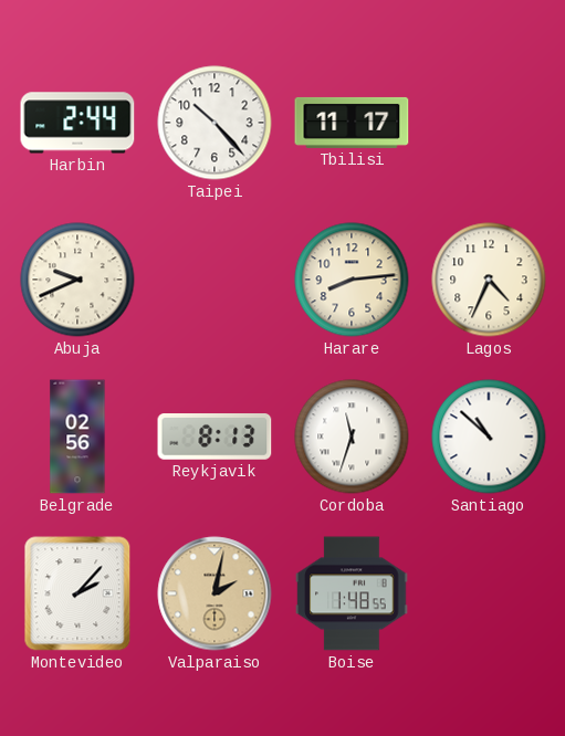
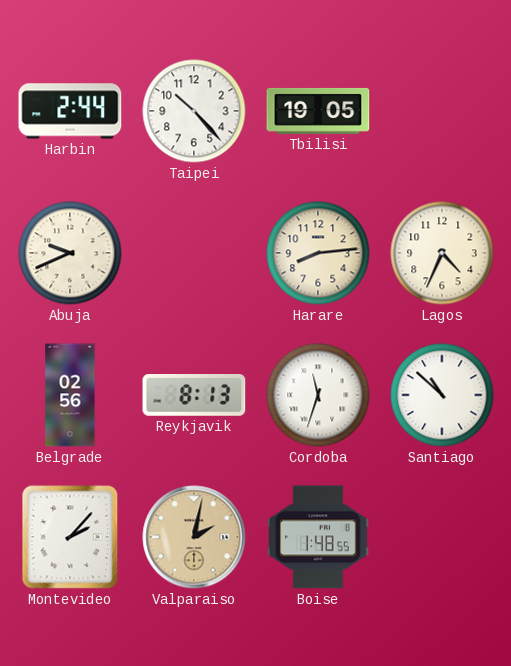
Tbilisi: 11:17 -> 19:05
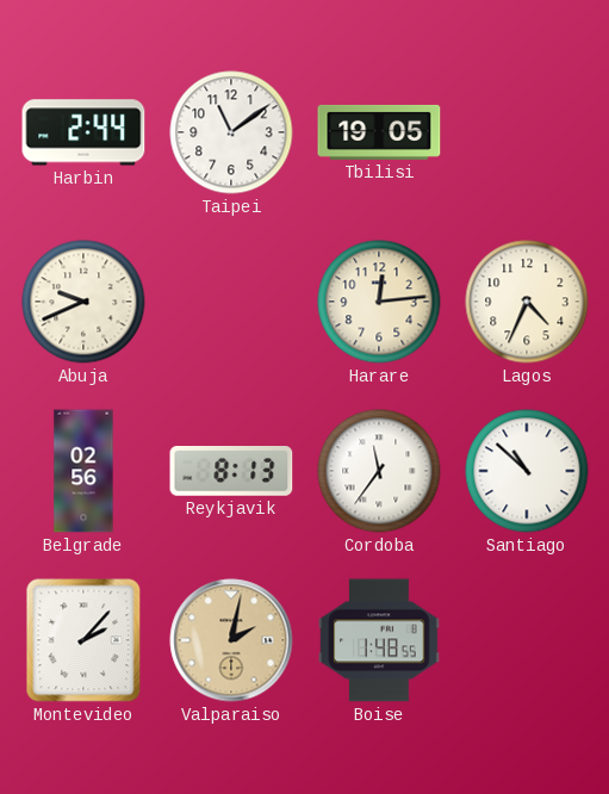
Taipei: 10:23 -> 11:09
Harare: 8:14 -> 12:14
Cordoba: 11:33 -> 11:36
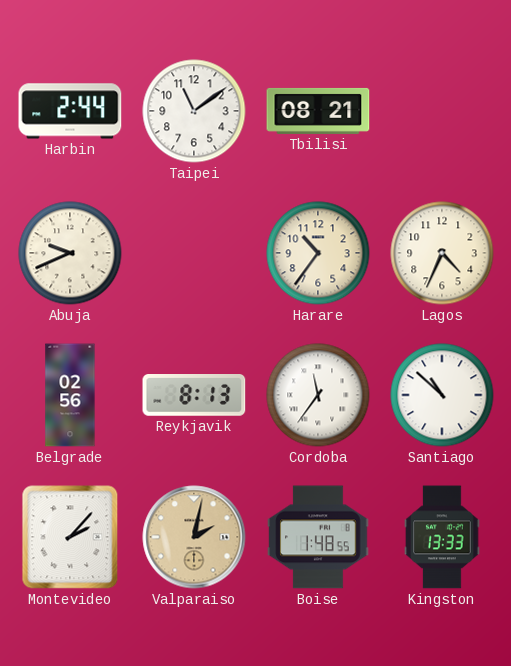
Tbilisi: 19:05 -> 08:21
Harare: 12:14 -> 10:36
Kingston: none -> 13:33
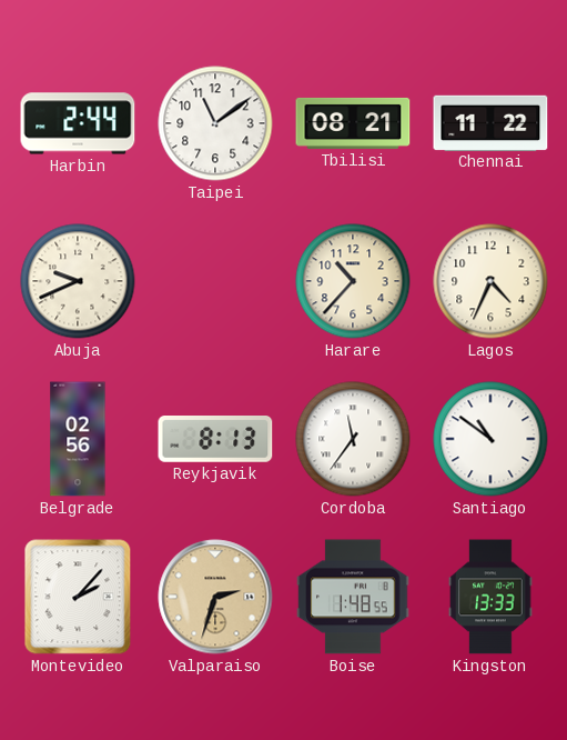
Chennai: none -> 11:22
Harare: 10:36 -> 10:37
Santiago: 10:52 -> 10:51
Valparaiso: 2:02 -> 2:33
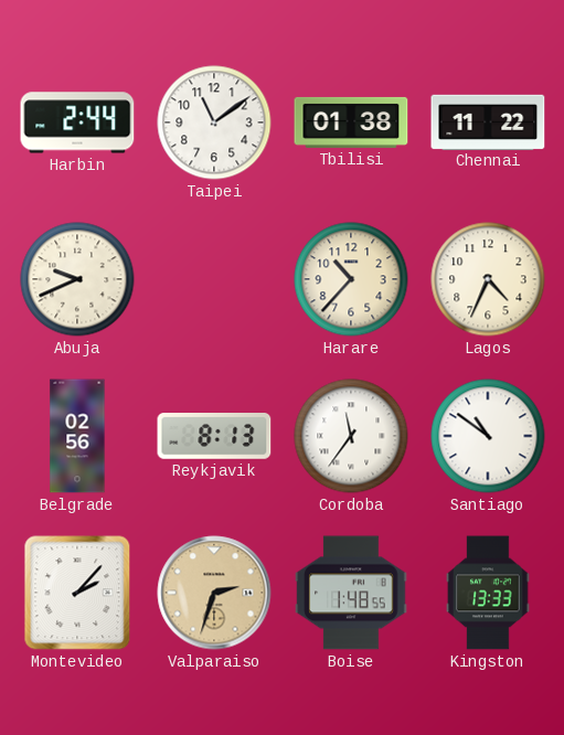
Tbilisi: 08:21 -> 01:38
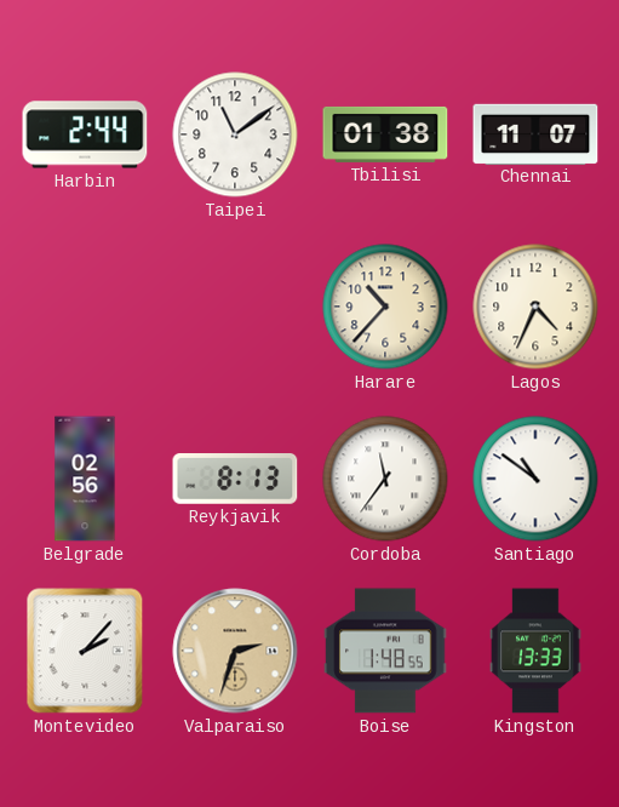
Chennai: 11:22 -> 11:07
Abuja: 9:41 -> none
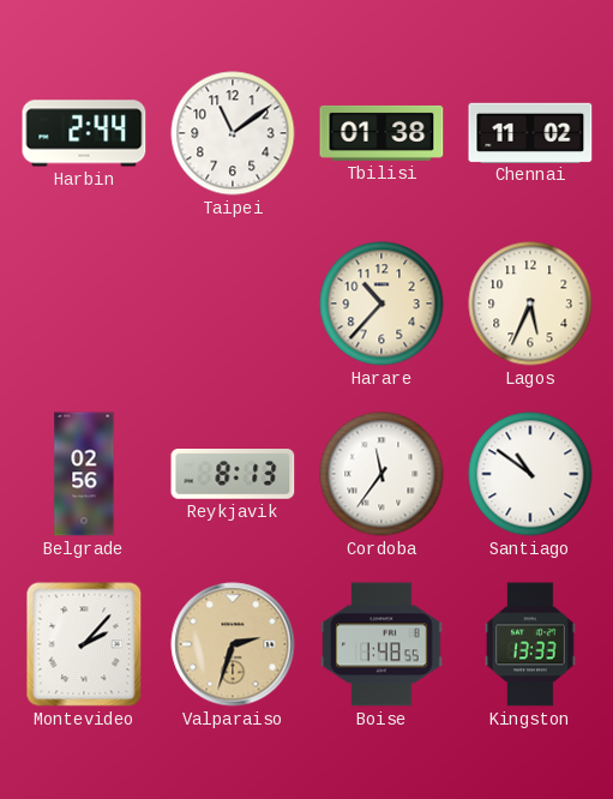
Chennai: 11:07 -> 11:02
Lagos: 4:34 -> 5:34
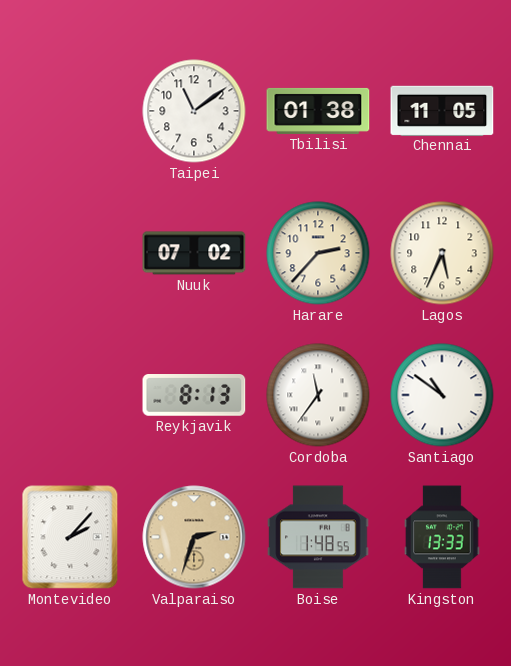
Harbin: 2:44 -> none
Chennai: 11:02 -> 11:05
Nuuk: none -> 07:02
Harare: 10:37 -> 2:37
Belgrade: 02:56 -> none
